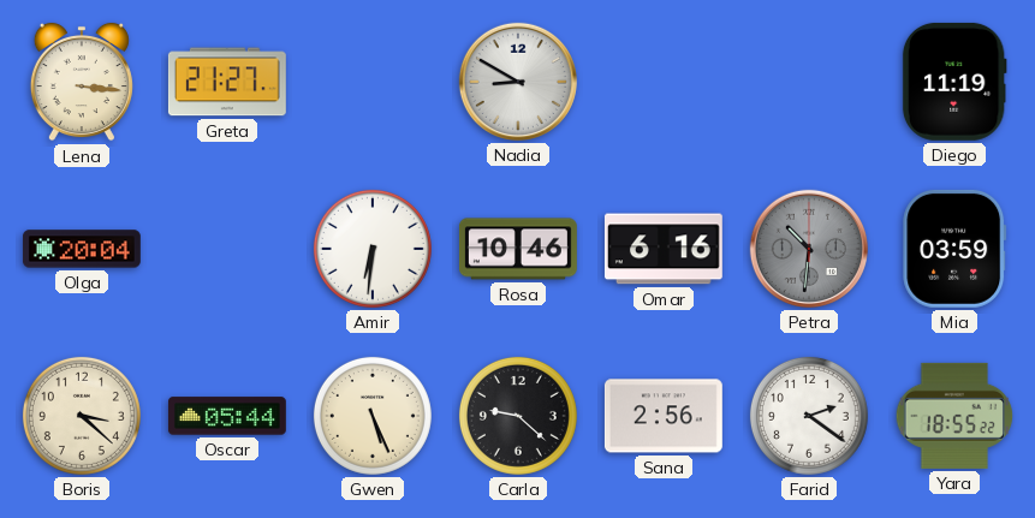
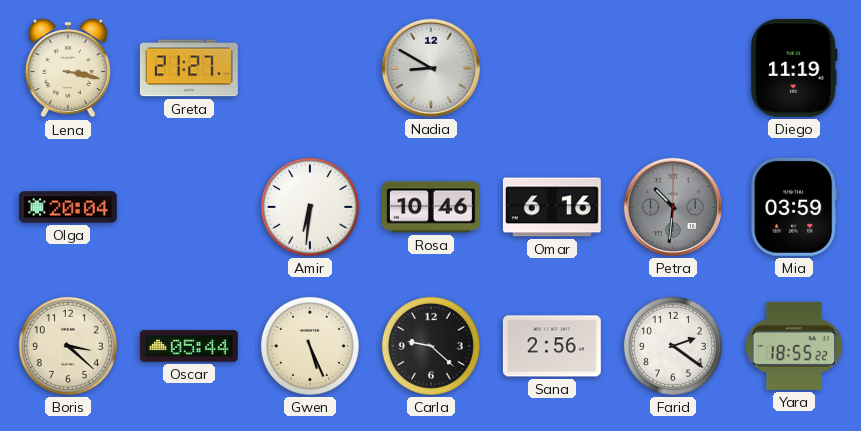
Lena: 3:16 -> 3:17
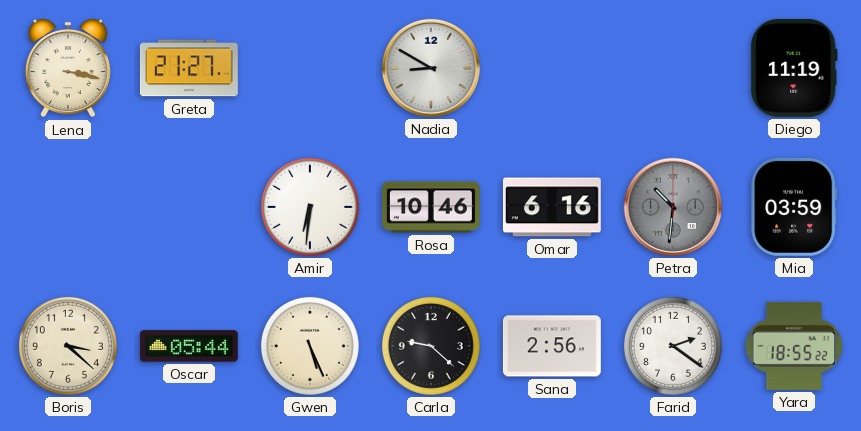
Olga: 20:04 -> none
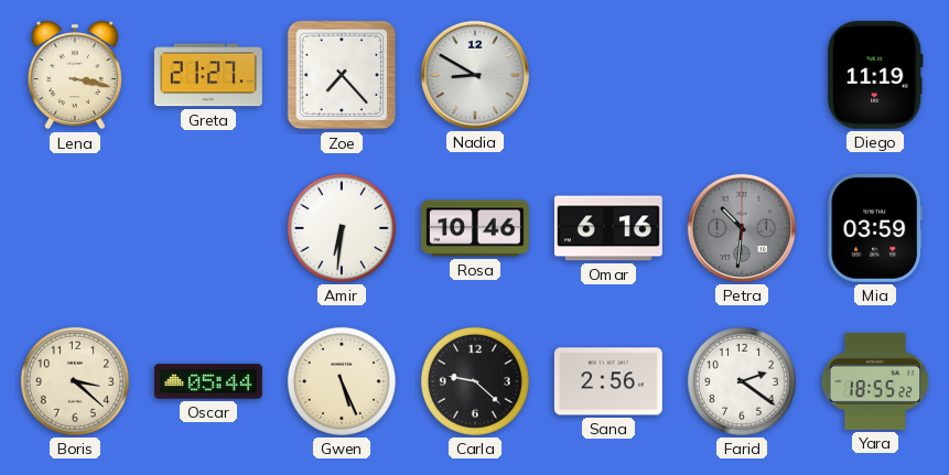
Zoe: none -> 7:23
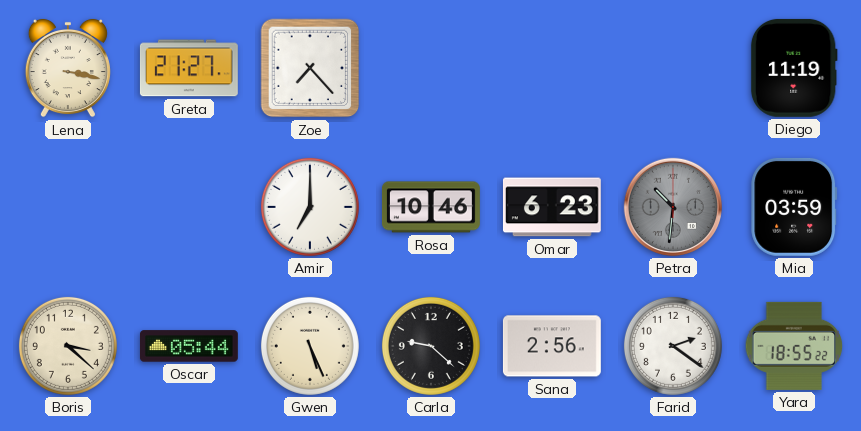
Nadia: 8:50 -> none
Amir: 6:31 -> 7:00
Omar: 6:16 -> 6:23
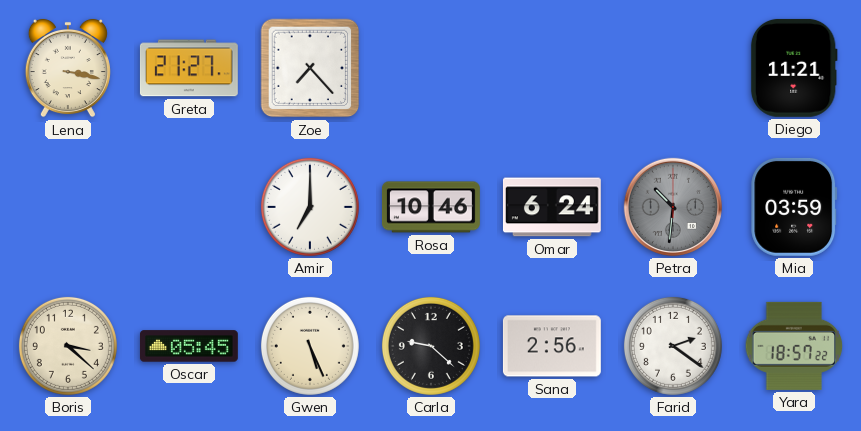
Diego: 11:19 -> 11:21
Omar: 6:23 -> 6:24
Oscar: 05:44 -> 05:45
Yara: 18:55 -> 18:57
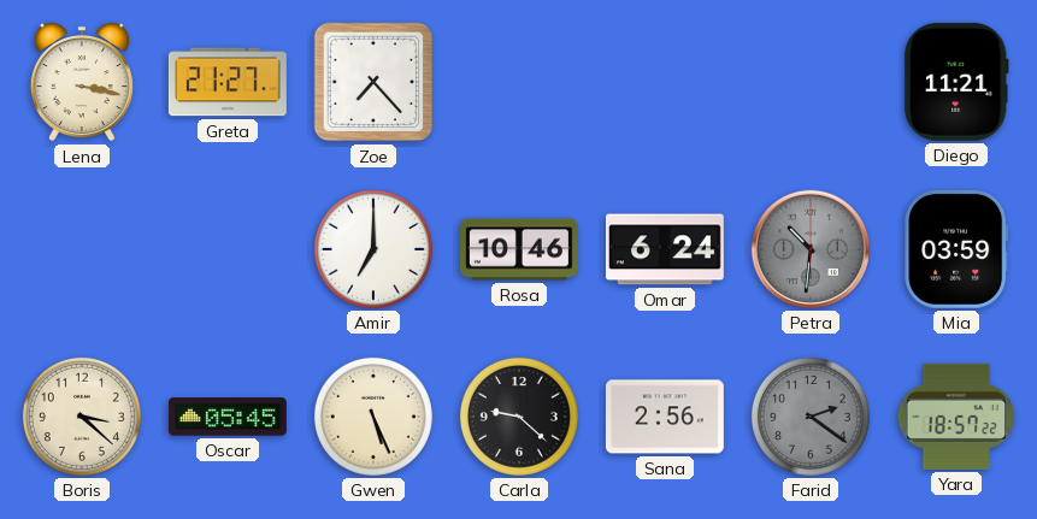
Farid dial: white -> grey
